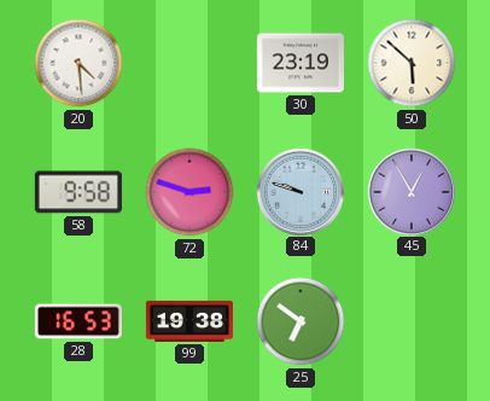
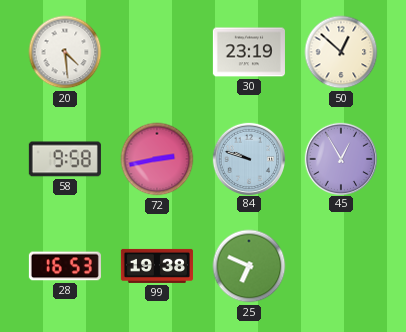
50: 5:52 -> 12:52
72: 2:48 -> 2:43
25: 6:51 -> 6:49
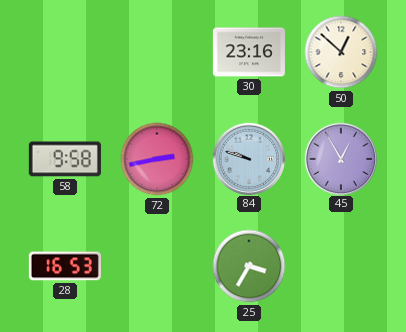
20: 4:29 -> none
30: 23:19 -> 23:16
99: 19:38 -> none
25: 6:49 -> 3:35
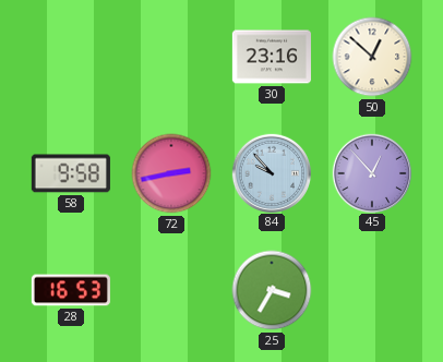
84: 9:48 -> 9:53
45: 12:55 -> 12:53
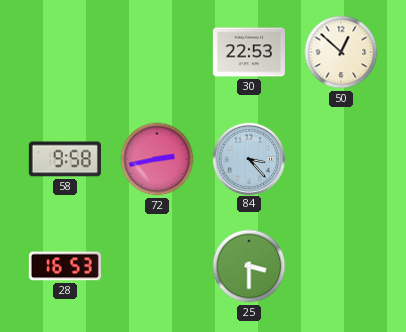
30: 23:16 -> 22:53
84: 9:53 -> 3:23
45: 12:53 -> none
25: 3:35 -> 3:30
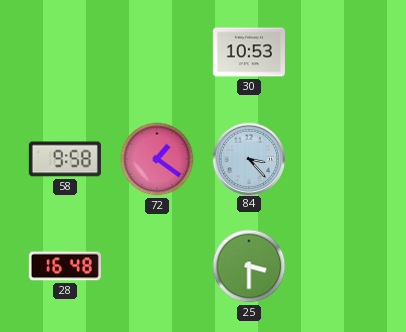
30: 22:53 -> 10:53
50: 12:52 -> none
72: 2:43 -> 1:21
28: 16:53 -> 16:48
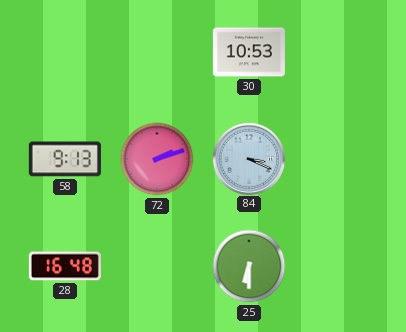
58: 9:58 -> 9:13
72: 1:21 -> 2:12
84: 3:23 -> 3:19
25: 3:30 -> 6:30
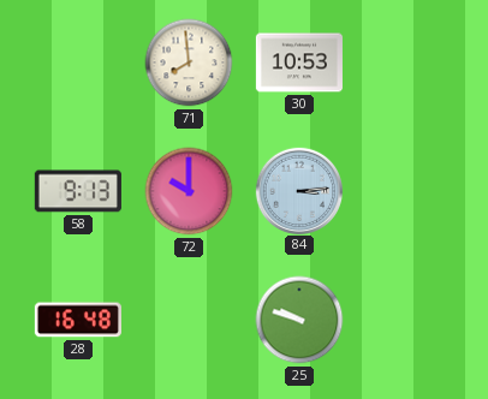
71: none -> 7:59
72: 2:12 -> 10:00
84: 3:19 -> 3:14
25: 6:30 -> 9:48
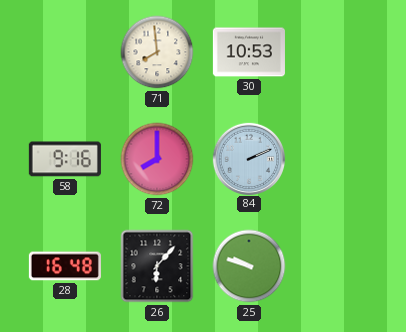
58: 9:13 -> 9:16
72: 10:00 -> 8:00
84: 3:14 -> 2:11
26: none -> 6:07
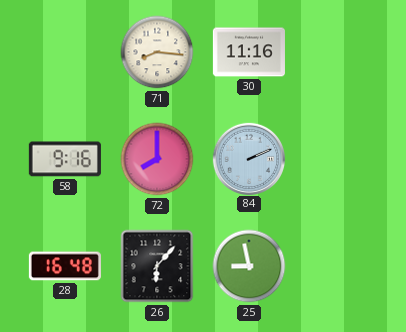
71: 7:59 -> 8:16
30: 10:53 -> 11:16
25: 9:48 -> 8:58
